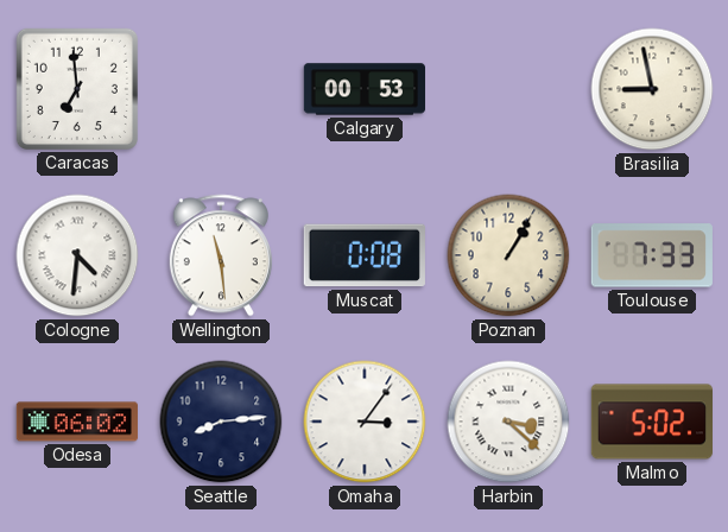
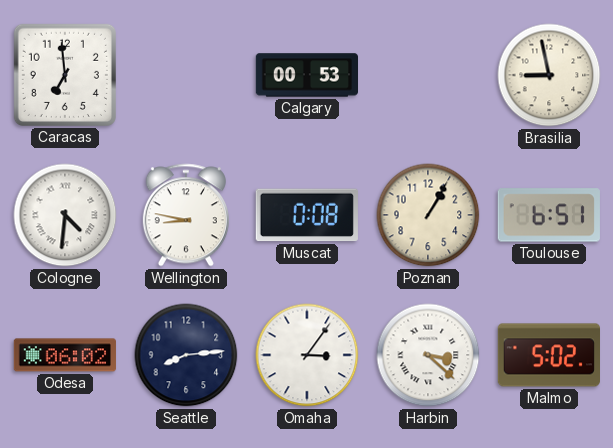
Wellington: 11:29 -> 8:47
Toulouse: 7:33 -> 6:51
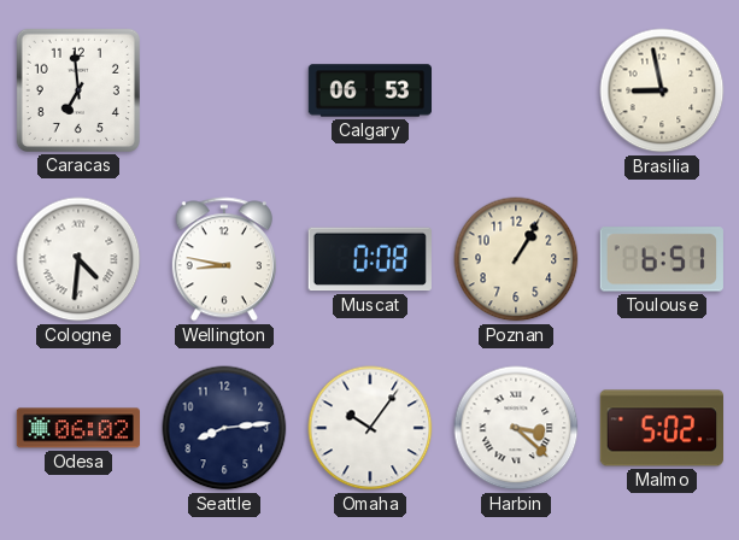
Calgary: 00:53 -> 06:53
Omaha: 3:06 -> 10:06
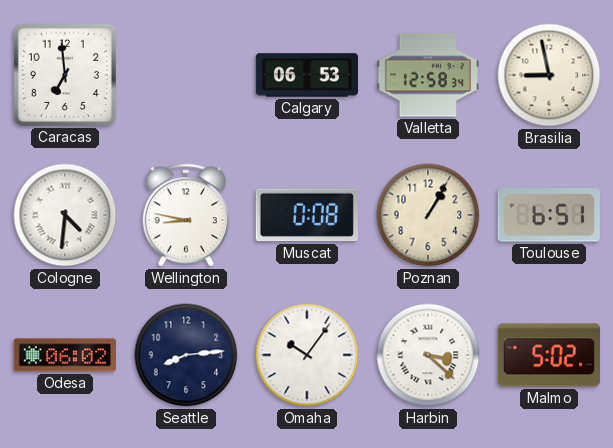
Valletta: none -> 12:58
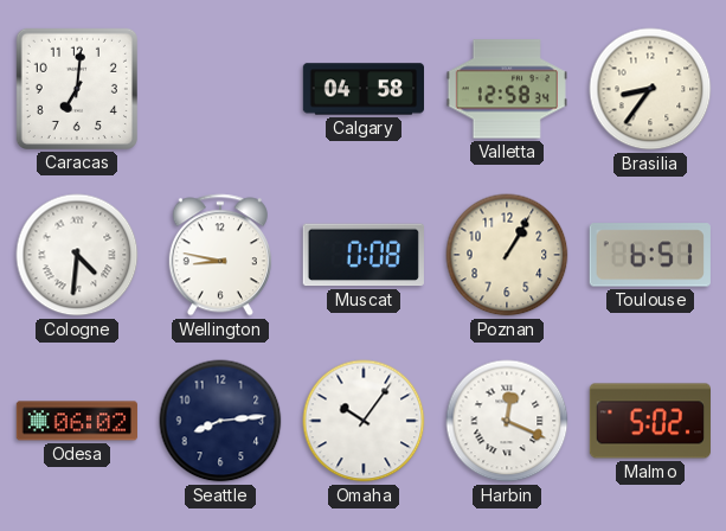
Caracas: 6:59 -> 7:01
Calgary: 06:53 -> 04:58
Brasilia: 8:58 -> 8:36
Harbin: 3:22 -> 12:19
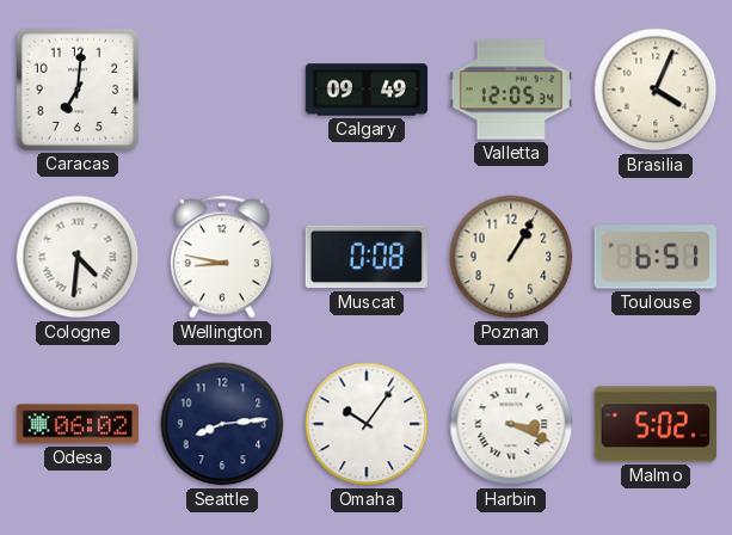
Calgary: 04:58 -> 09:49
Valletta: 12:58 -> 12:05
Brasilia: 8:36 -> 4:04
Harbin: 12:19 -> 3:19
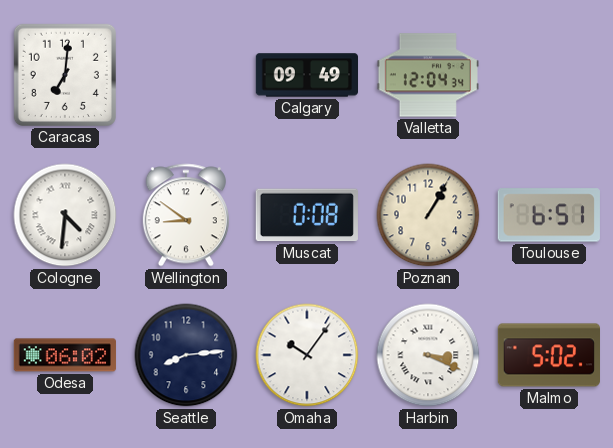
Valletta: 12:05 -> 12:04
Brasilia: 4:04 -> none
Wellington: 8:47 -> 8:51
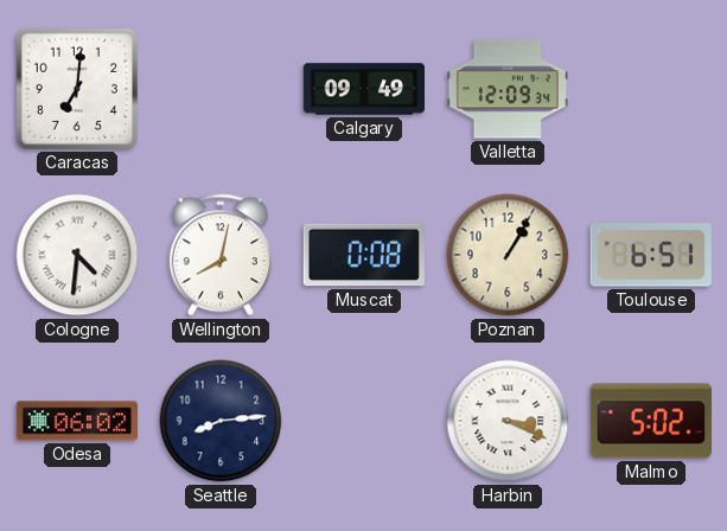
Valletta: 12:04 -> 12:09
Wellington: 8:51 -> 8:02
Omaha: 10:06 -> none
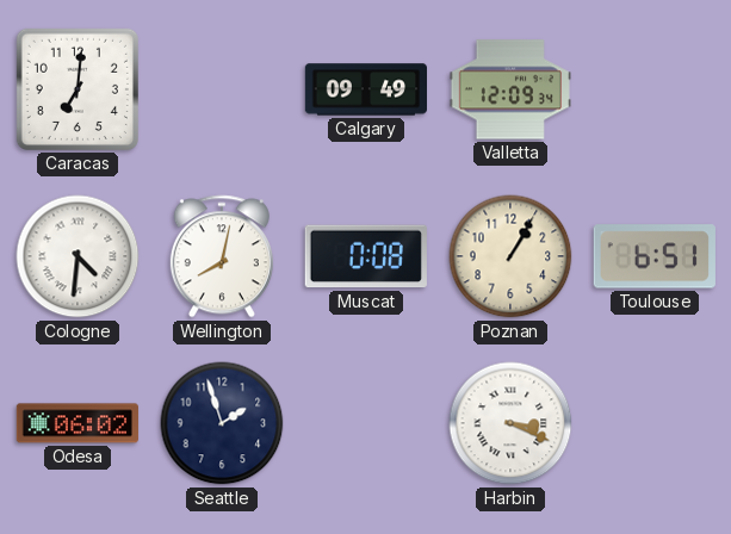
Seattle: 8:14 -> 1:57
Malmo: 5:02 -> none
